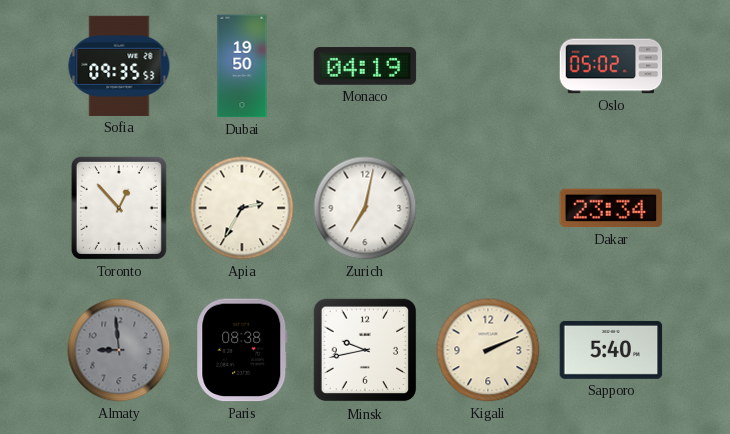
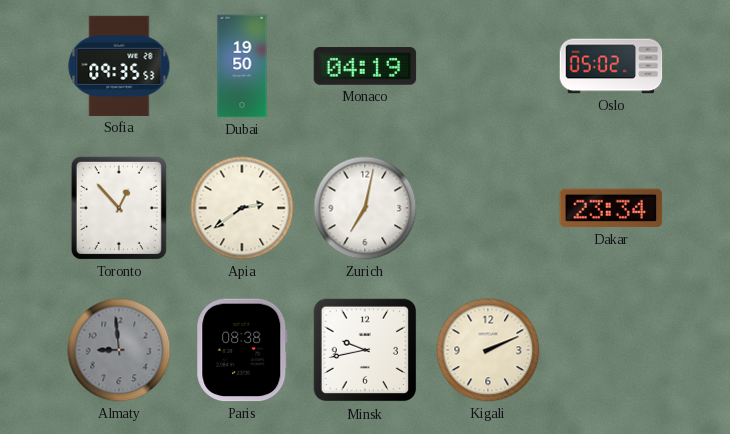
Apia: 2:35 -> 2:39
Sapporo: 5:40 -> none
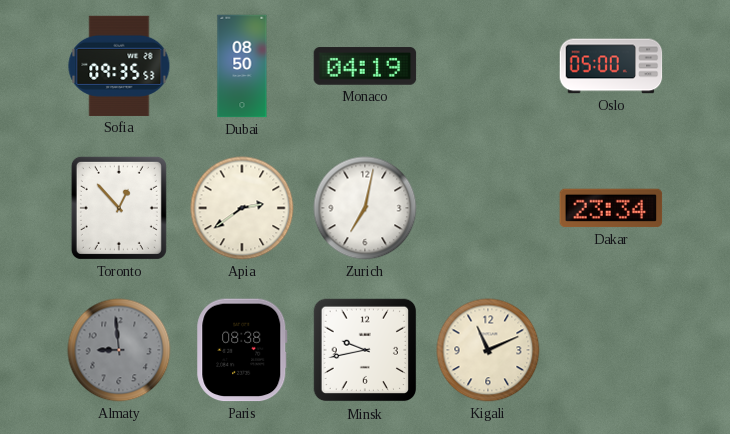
Dubai: 19:50 -> 08:50
Oslo: 05:02 -> 05:00
Kigali: 2:11 -> 11:11
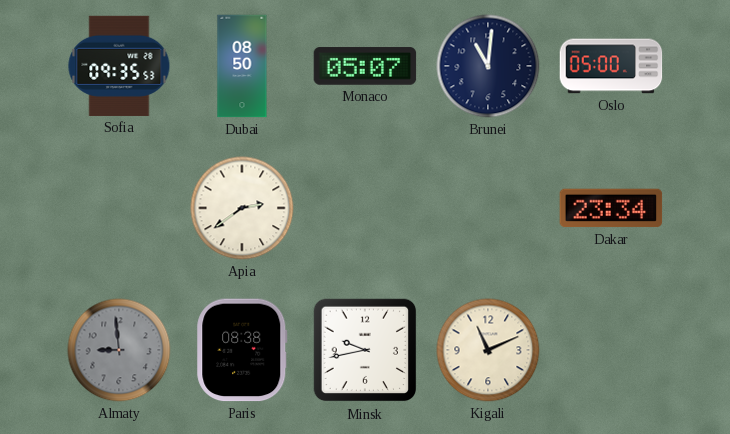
Monaco: 04:19 -> 05:07
Brunei: none -> 11:01
Toronto: 12:53 -> none
Zurich: 7:02 -> none
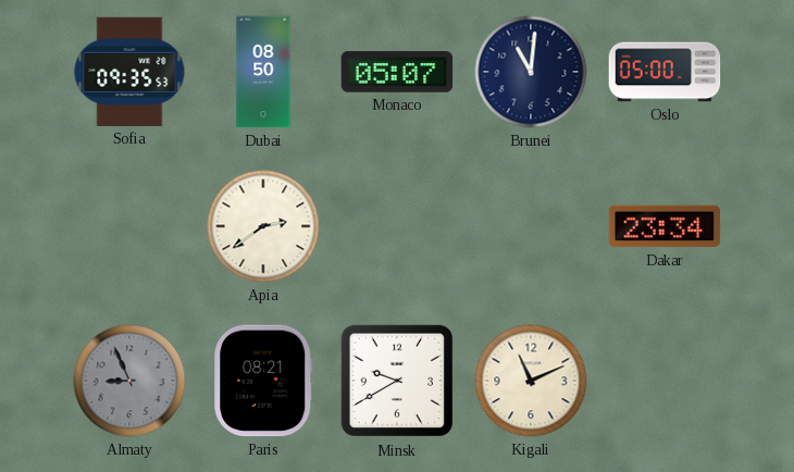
Almaty: 8:59 -> 8:56
Paris: 08:38 -> 08:21
Minsk: 9:43 -> 9:40
